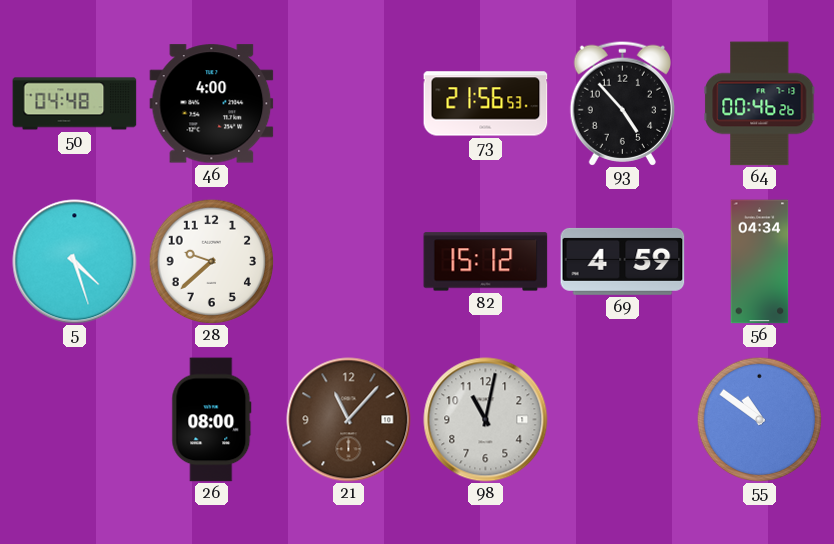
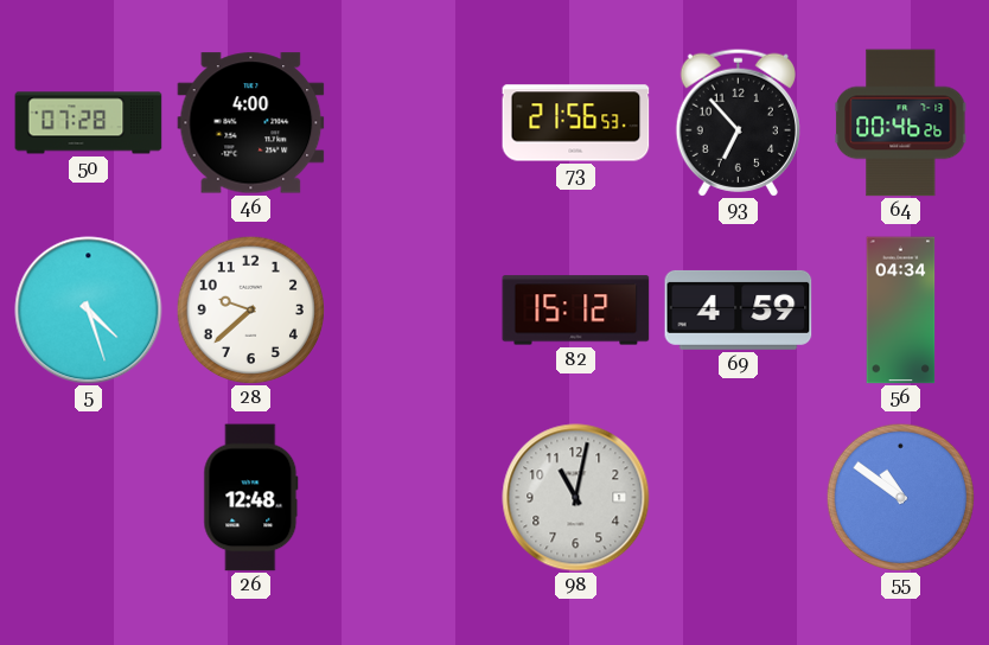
50: 04:48 -> 07:28
93: 4:53 -> 6:53
26: 08:00 -> 12:48
21: 11:07 -> none
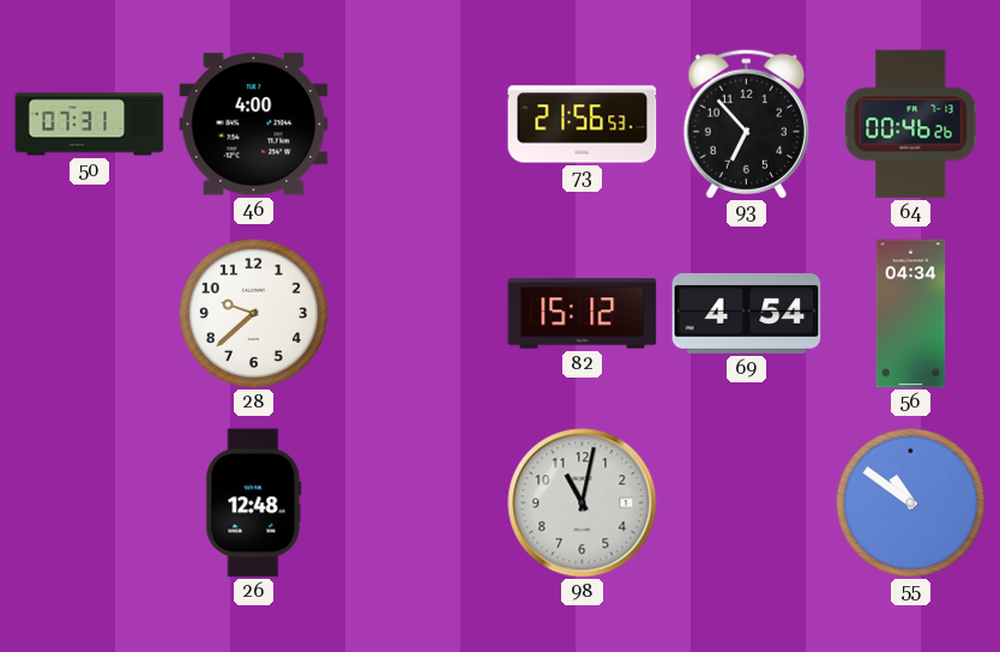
50: 07:28 -> 07:31
5: 4:27 -> none
69: 4:59 -> 4:54
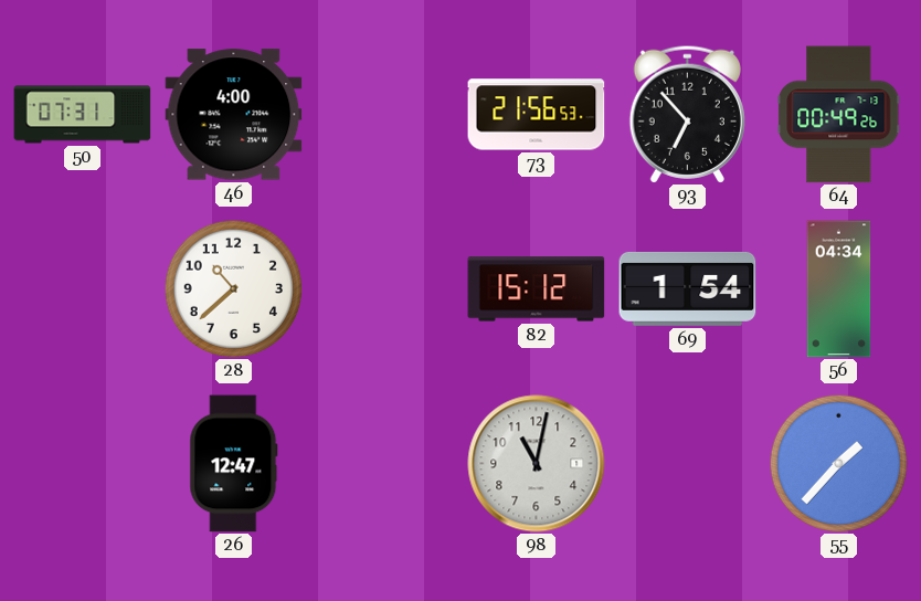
64: 00:46 -> 00:49
28: 9:38 -> 10:38
69: 4:54 -> 1:54
26: 12:48 -> 12:47
55: 10:51 -> 1:37
